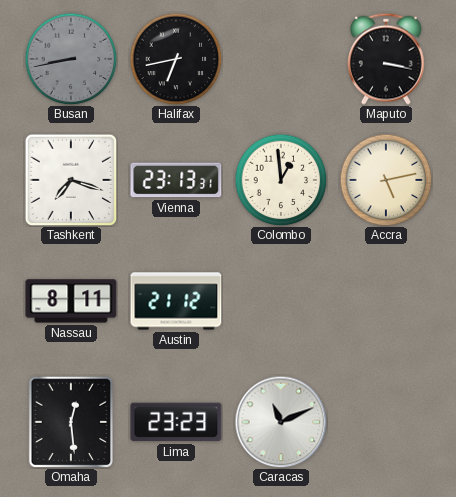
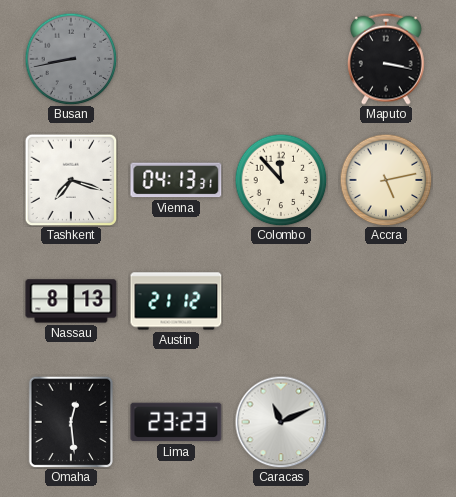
Halifax: 6:43 -> none
Vienna: 23:13 -> 04:13
Colombo: 12:59 -> 11:53
Nassau: 8:11 -> 8:13
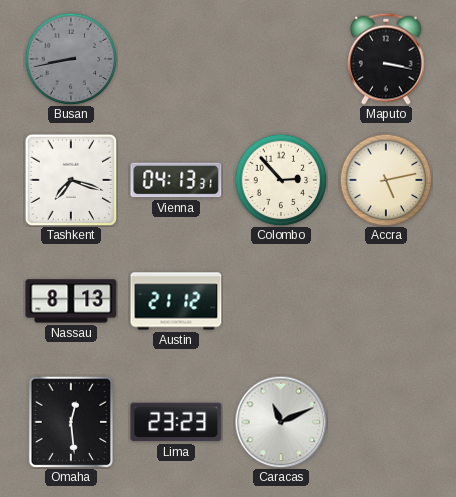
Colombo: 11:53 -> 2:53
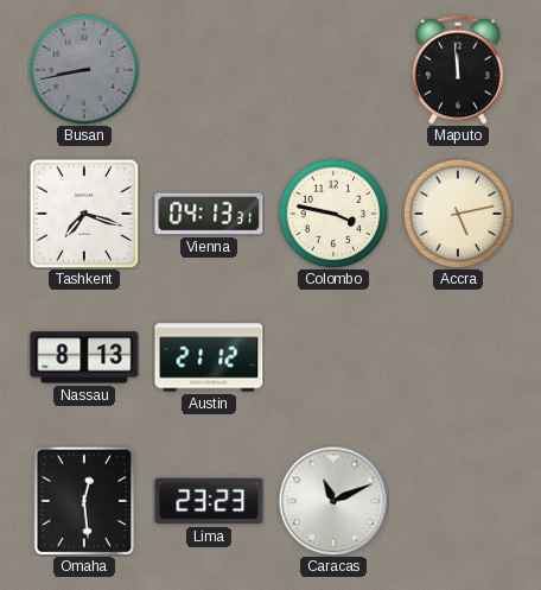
Maputo: 3:17 -> 11:59
Colombo: 2:53 -> 3:47
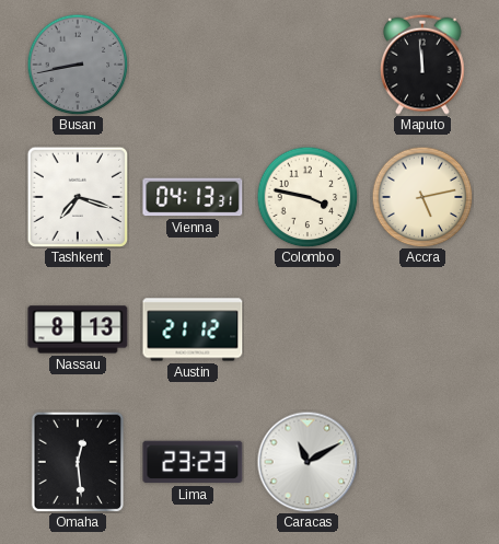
Caracas: 11:11 -> 11:10
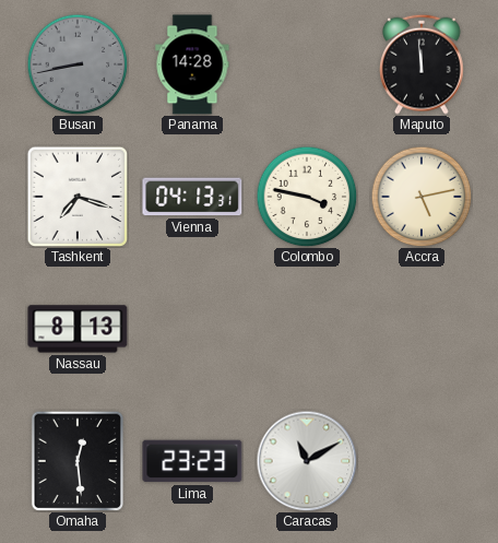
Panama: none -> 14:28
Austin: 21:12 -> none
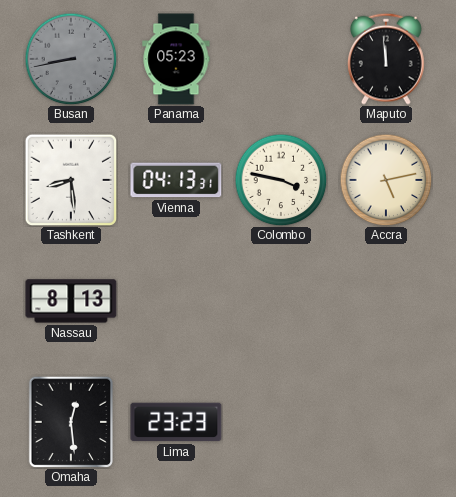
Panama: 14:28 -> 05:23
Tashkent: 7:18 -> 8:29
Caracas: 11:10 -> none
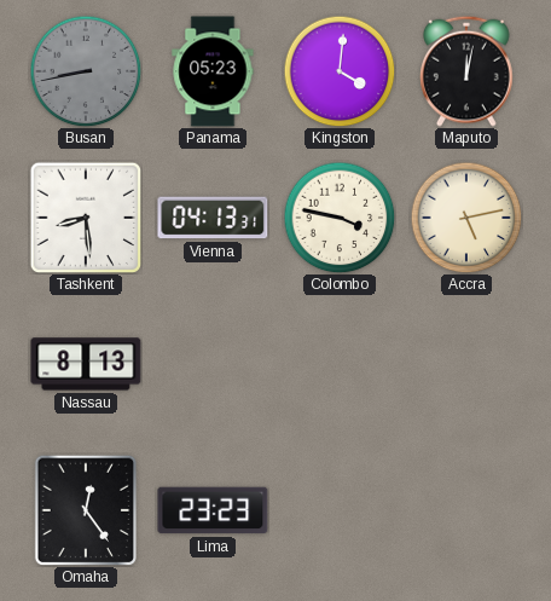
Kingston: none -> 4:01
Maputo: 11:59 -> 12:02
Omaha: 12:29 -> 12:24
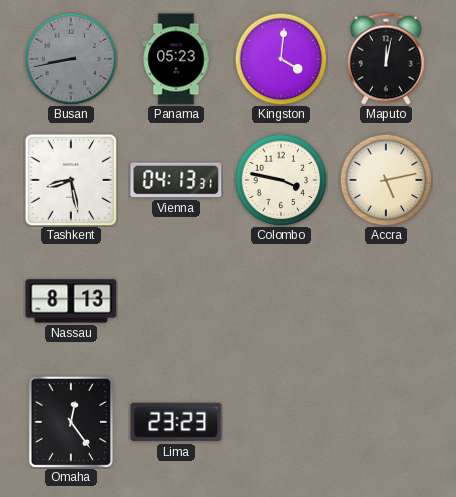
Tashkent: 8:29 -> 8:28
